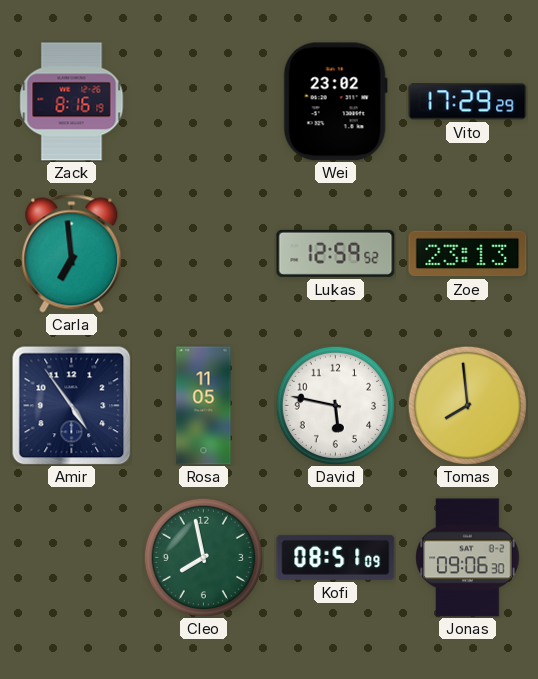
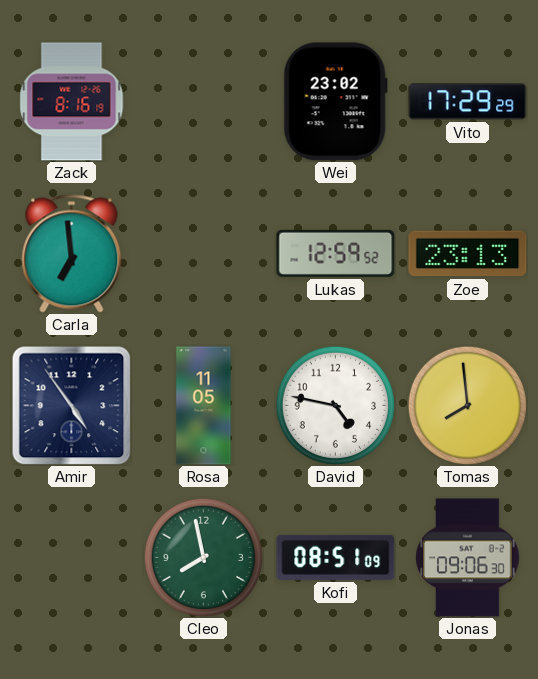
David: 5:47 -> 4:47
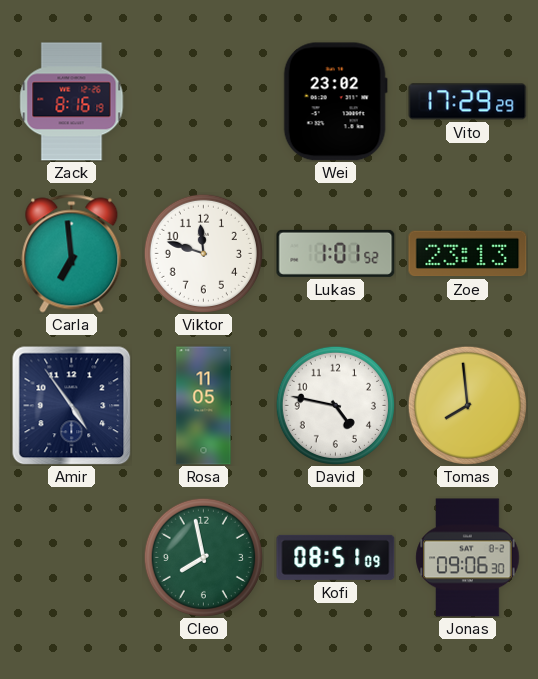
Viktor: none -> 11:48
Lukas: 12:59 -> 1:01
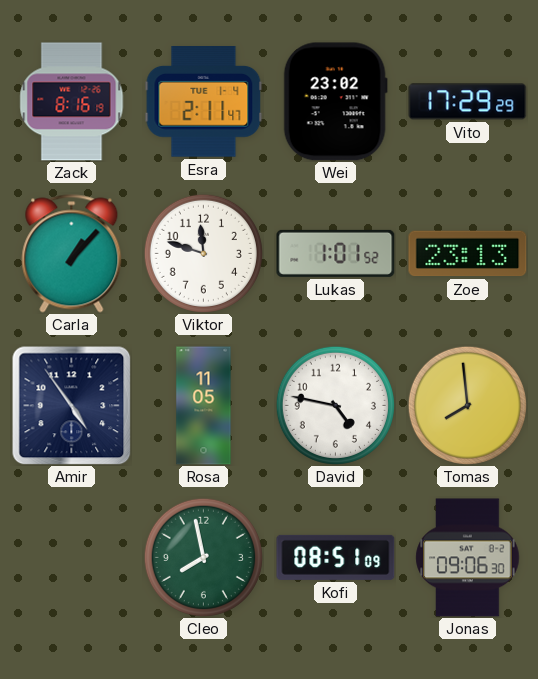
Esra: none -> 2:11
Carla: 6:59 -> 1:07
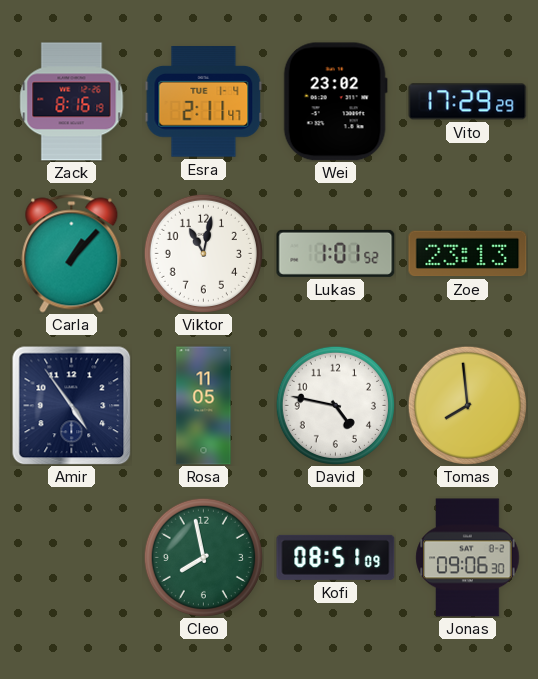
Viktor: 11:48 -> 11:02
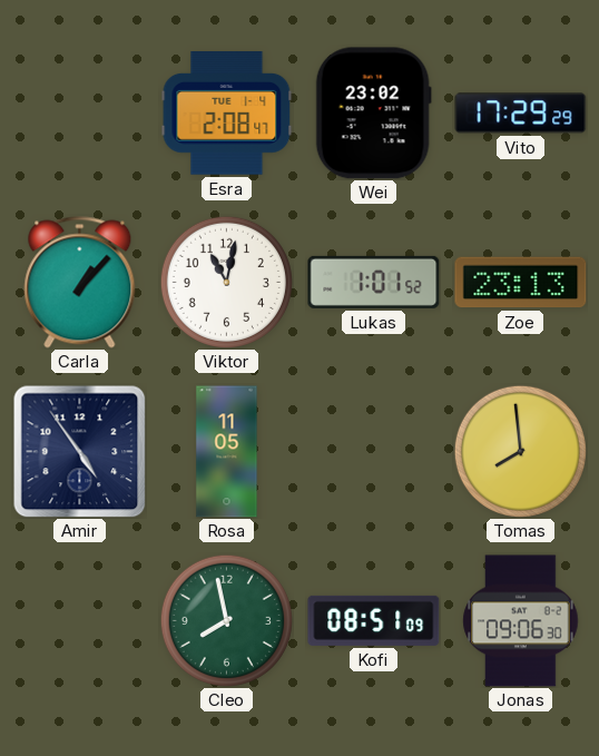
Zack: 8:16 -> none
Esra: 2:11 -> 2:08
David: 4:47 -> none
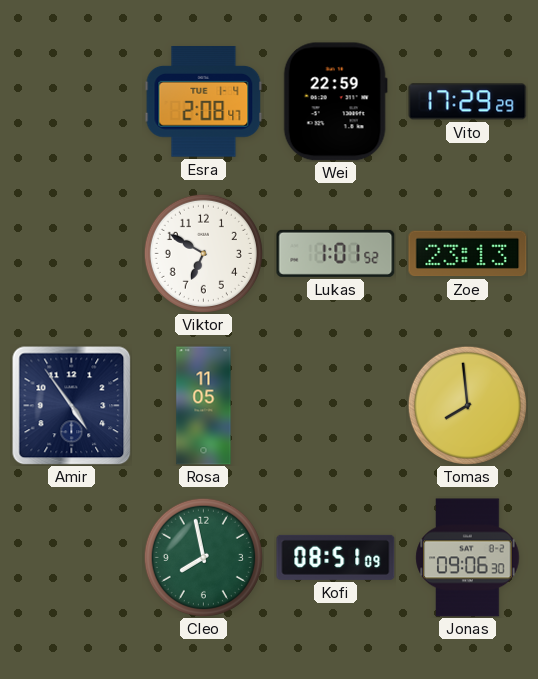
Wei: 23:02 -> 22:59
Carla: 1:07 -> none
Viktor: 11:02 -> 6:50
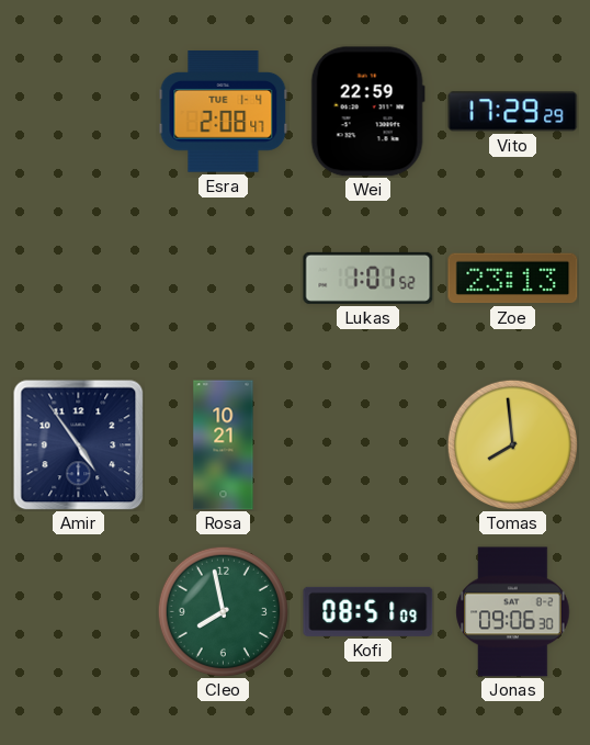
Viktor: 6:50 -> none
Rosa: 11:05 -> 10:21
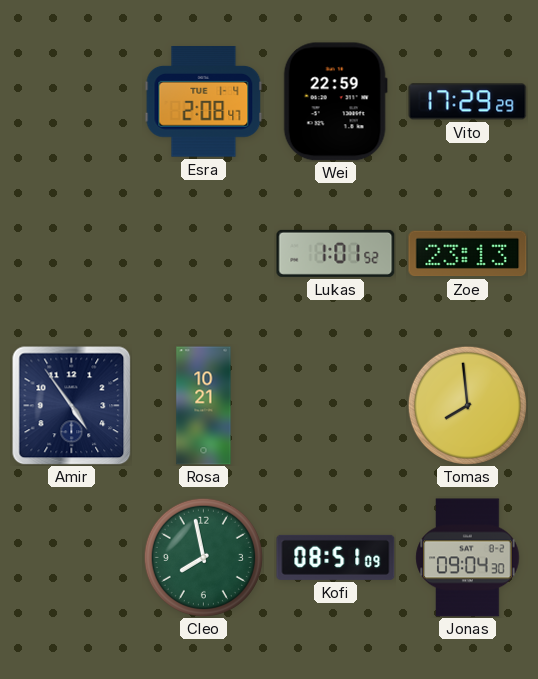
Jonas: 09:06 -> 09:04
